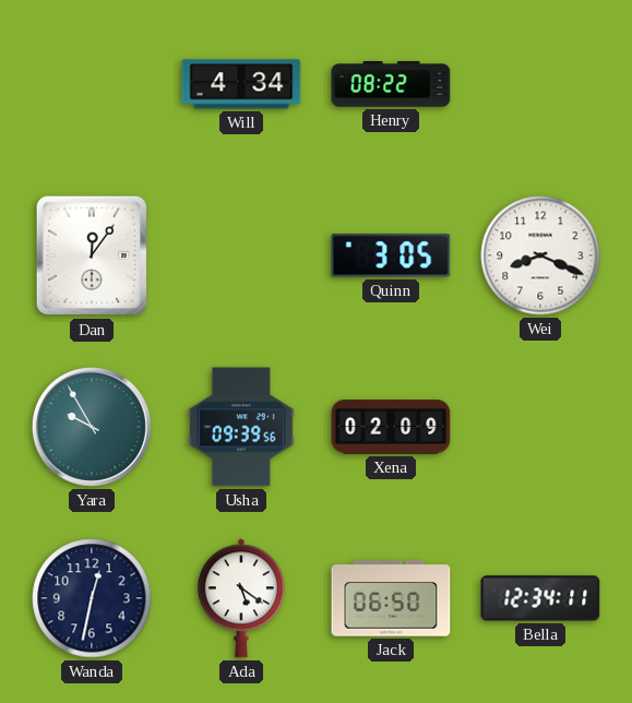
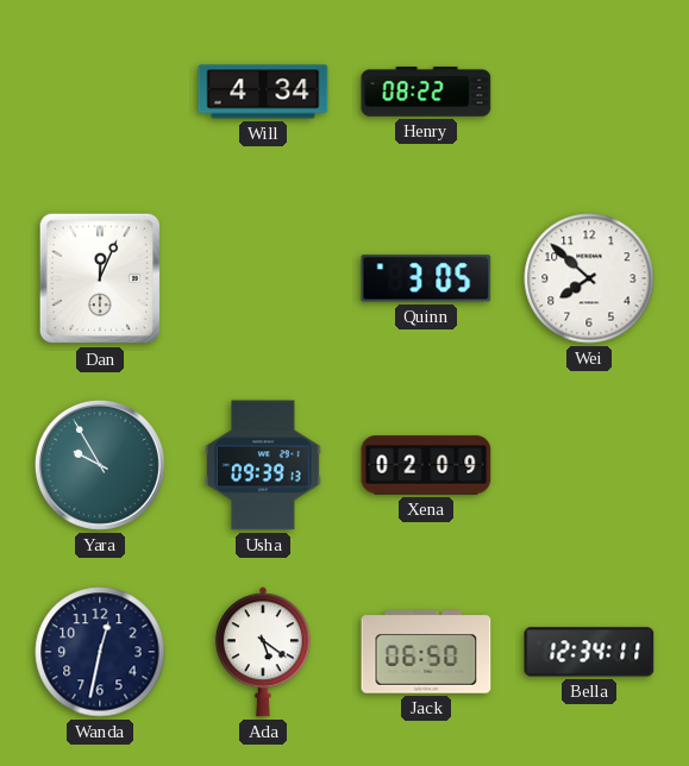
Dan: 12:06 -> 12:04
Wei: 8:19 -> 7:52
Usha: 09:39:56 -> 09:39:13
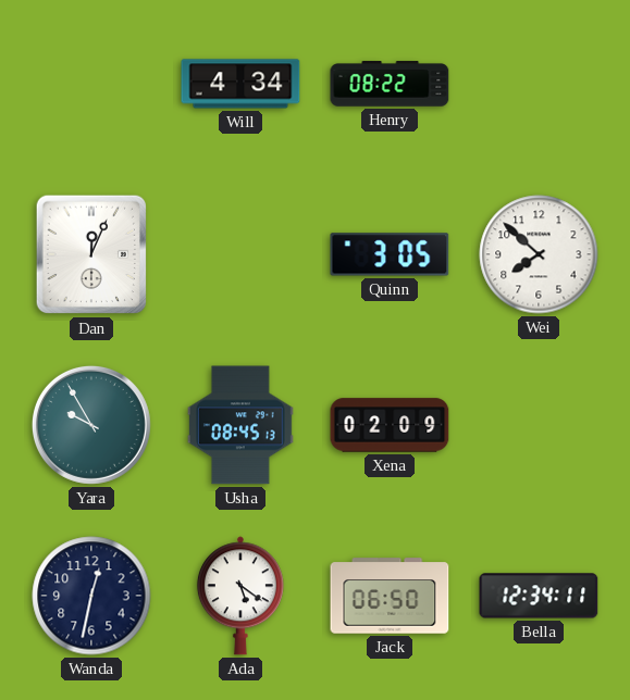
Usha: 09:39 -> 08:45
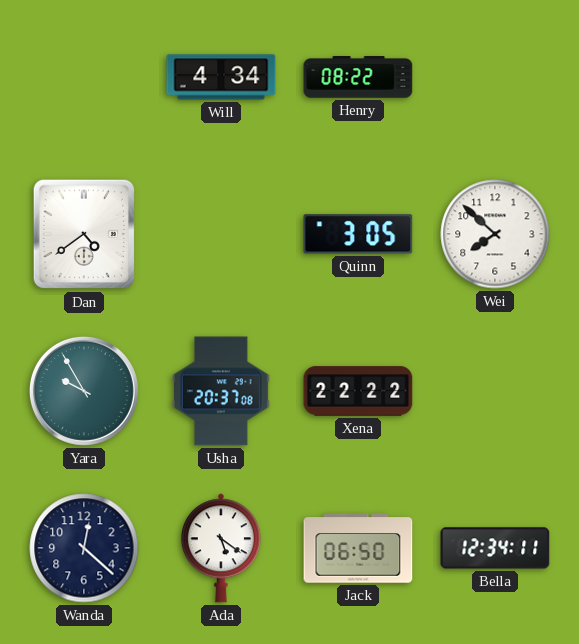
Dan: 12:04 -> 4:39
Usha: 08:45 -> 20:37
Xena: 02:09 -> 22:22
Wanda: 12:32 -> 12:22
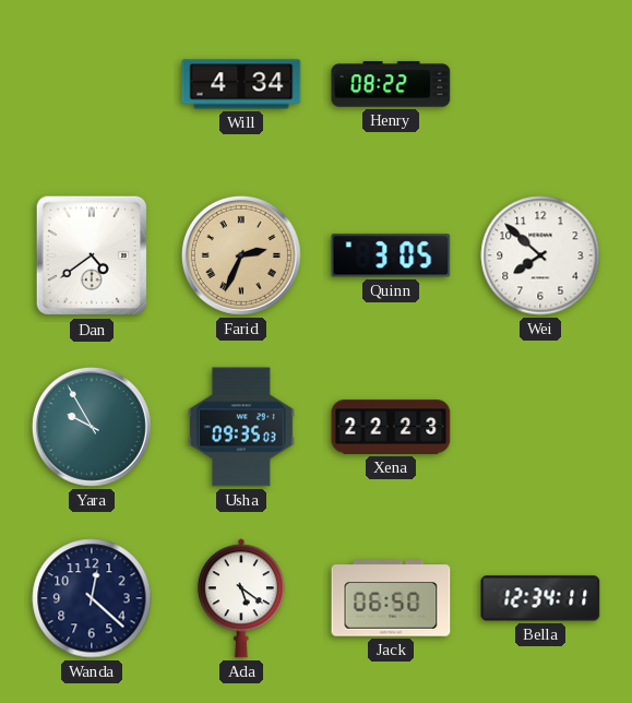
Farid: none -> 2:34
Usha: 20:37 -> 09:35
Xena: 22:22 -> 22:23
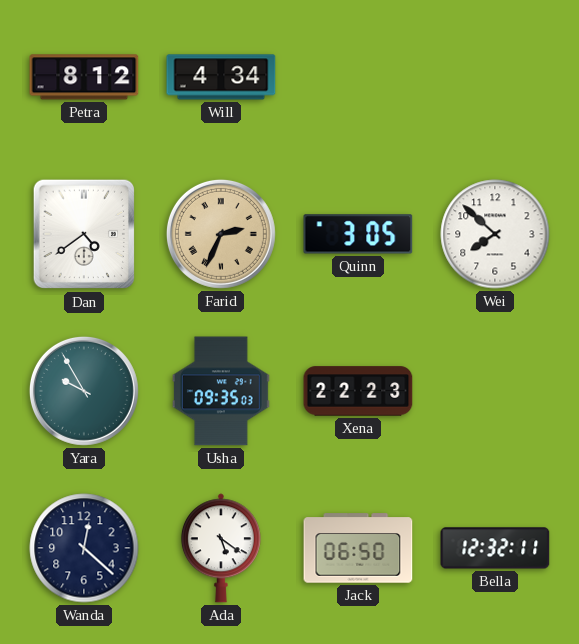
Petra: none -> 8:12
Henry: 08:22 -> none
Bella: 12:34 -> 12:32
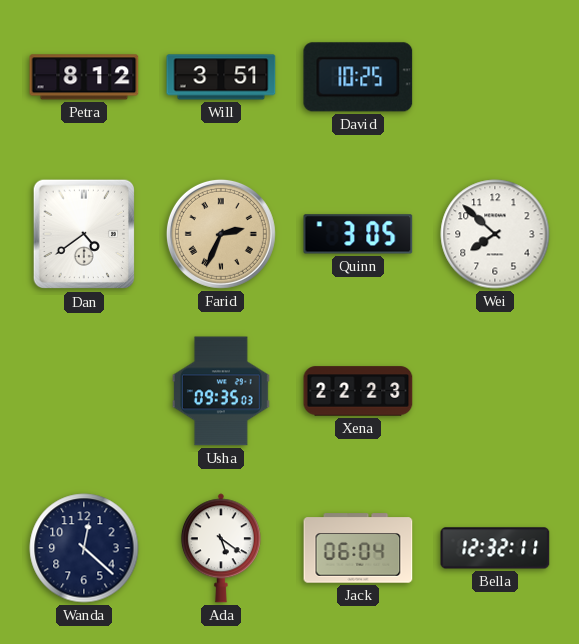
Will: 4:34 -> 3:51
David: none -> 10:25
Yara: 9:55 -> none
Jack: 06:50 -> 06:04
